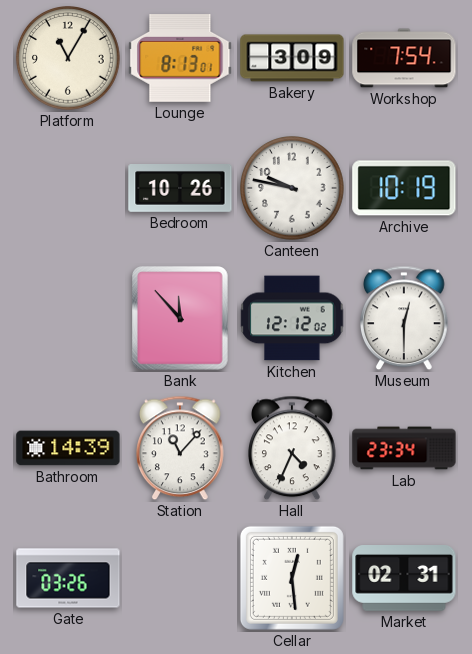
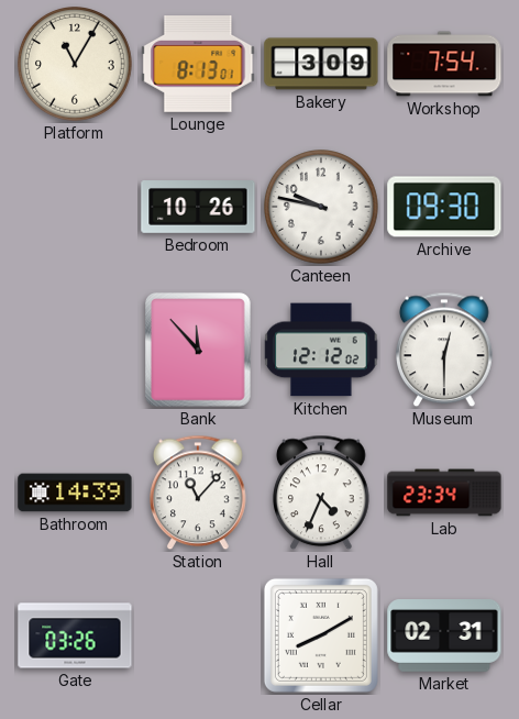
Archive: 10:19 -> 09:30
Cellar: 12:29 -> 8:10
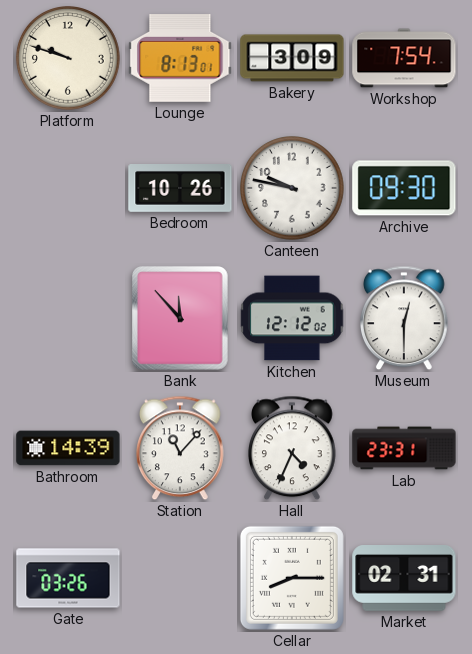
Platform: 11:05 -> 9:48
Lab: 23:34 -> 23:31
Cellar: 8:10 -> 8:15
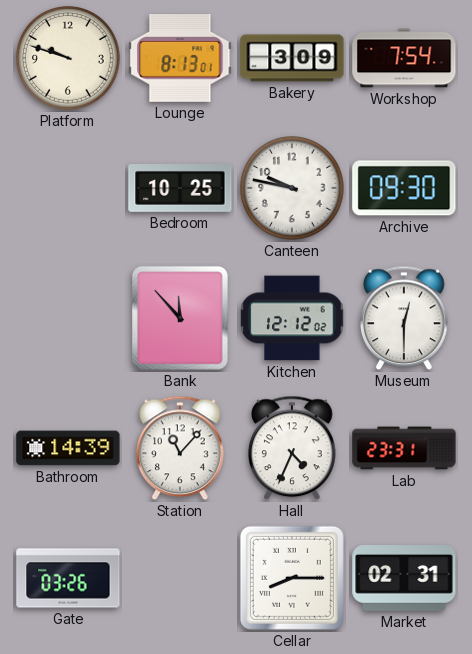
Bedroom: 10:26 -> 10:25
